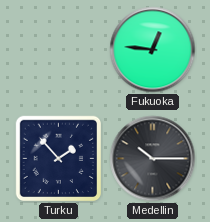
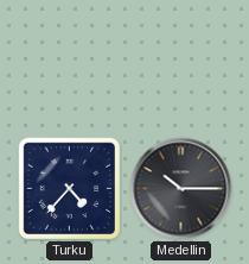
Fukuoka: 12:46 -> none
Turku: 1:53 -> 4:37
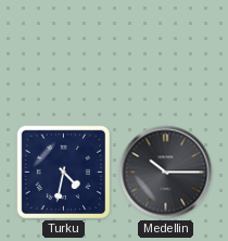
Turku: 4:37 -> 4:32
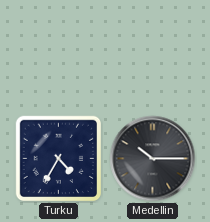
Turku: 4:32 -> 4:35
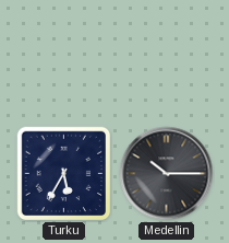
Turku: 4:35 -> 5:35
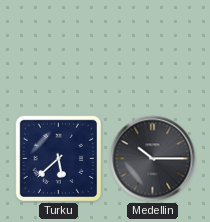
Turku: 5:35 -> 5:38
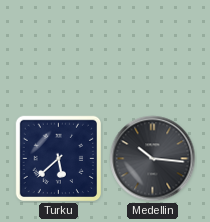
Medellin: 10:15 -> 10:16
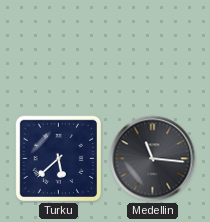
Medellin: 10:16 -> 11:16
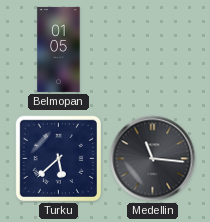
Belmopan: none -> 01:05
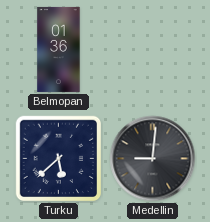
Belmopan: 01:05 -> 01:36
Medellin: 11:16 -> 9:01
